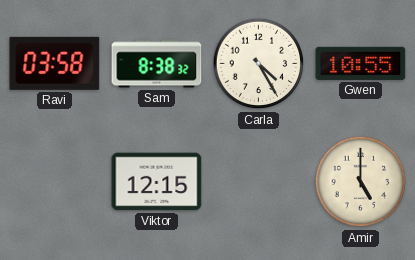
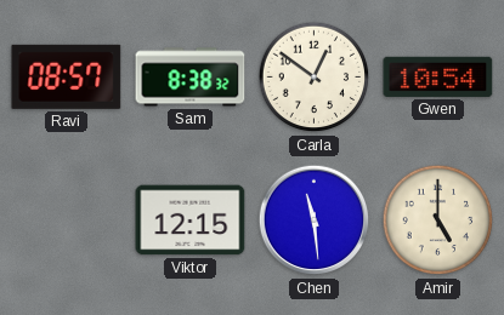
Ravi: 03:58 -> 08:57
Carla: 4:25 -> 12:51
Gwen: 10:55 -> 10:54
Chen: none -> 11:29
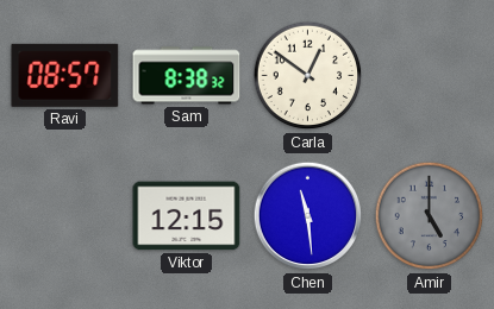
Gwen: 10:54 -> none
Amir dial: cream -> grey
